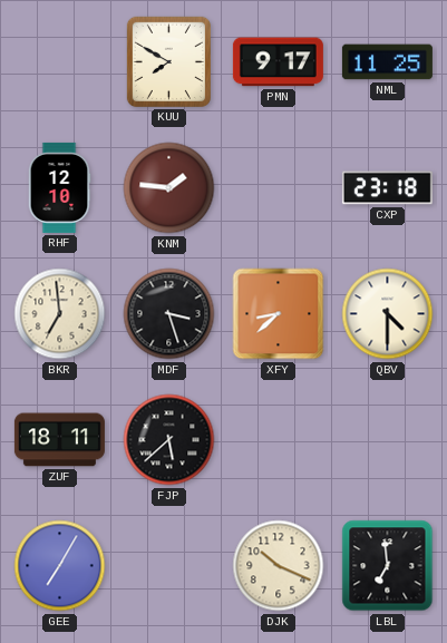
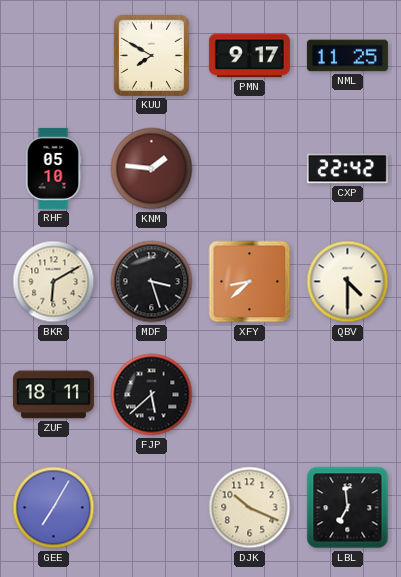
RHF: 12:10 -> 05:10
CXP: 23:18 -> 22:42
BKR: 6:59 -> 6:10
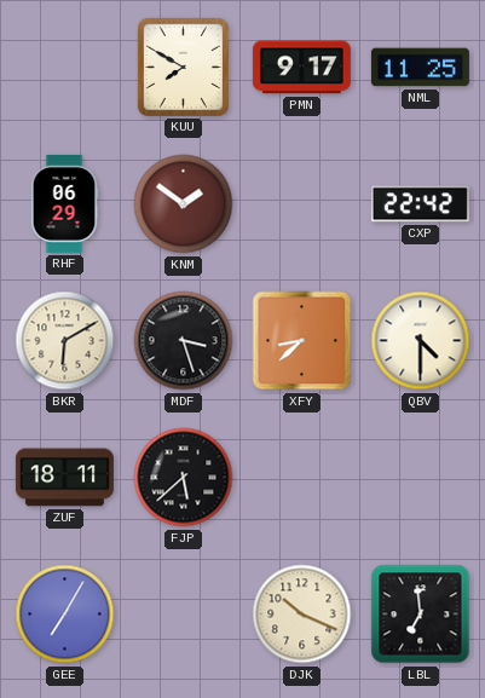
RHF: 05:10 -> 06:29
KNM: 1:46 -> 1:51
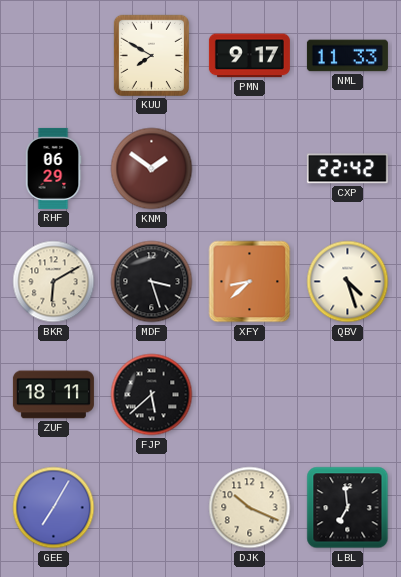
NML: 11:25 -> 11:33
QBV: 4:30 -> 4:27
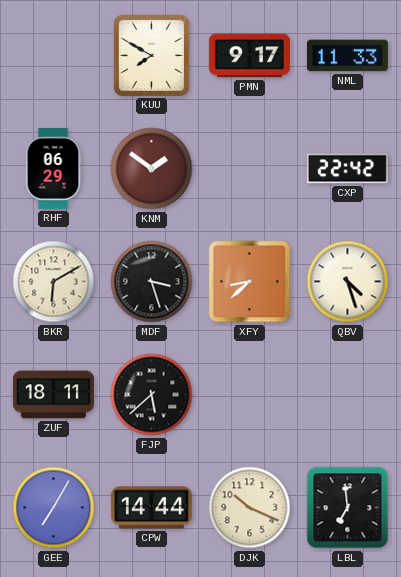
CPW: none -> 14:44
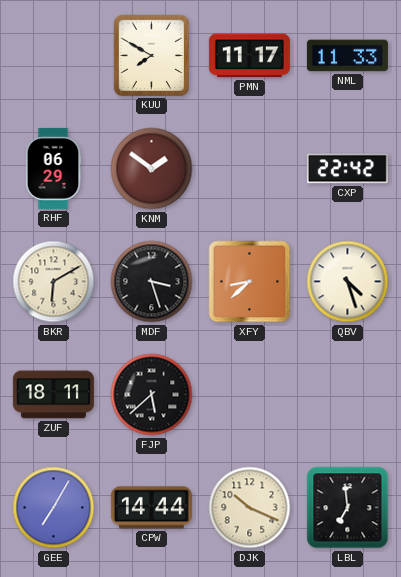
PMN: 9:17 -> 11:17
